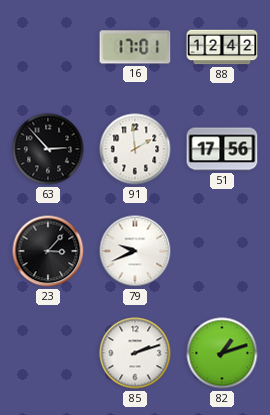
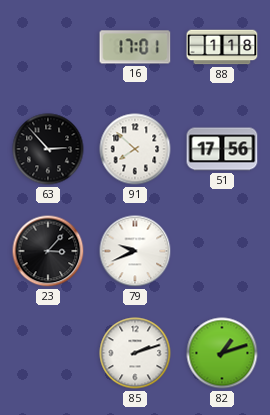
88: 12:42 -> 1:18
91: 1:59 -> 7:52
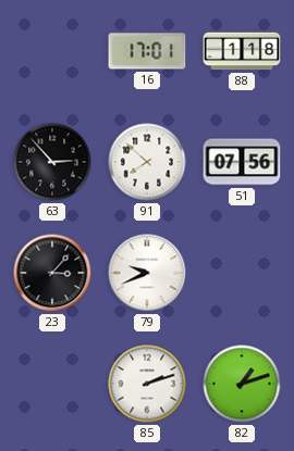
51: 17:56 -> 07:56
